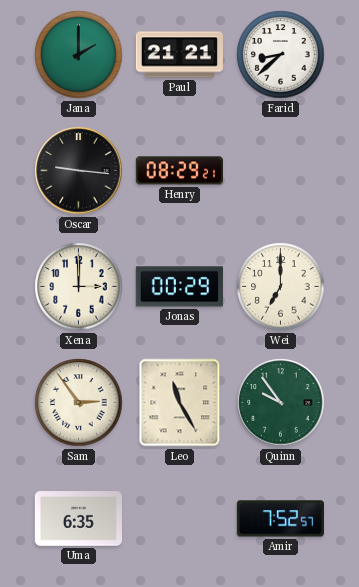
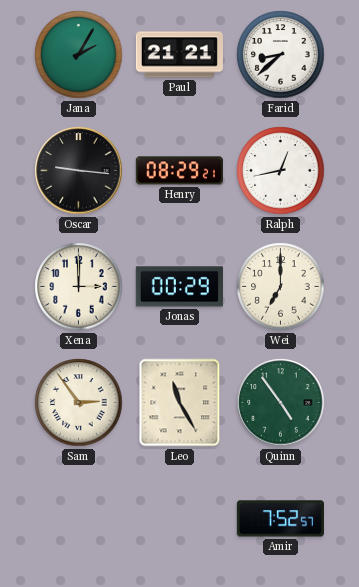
Jana: 2:00 -> 2:05
Ralph: none -> 12:43
Quinn: 9:54 -> 4:54
Uma: 6:35 -> none
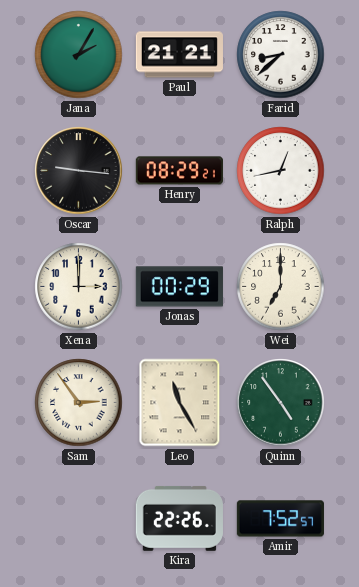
Kira: none -> 22:26
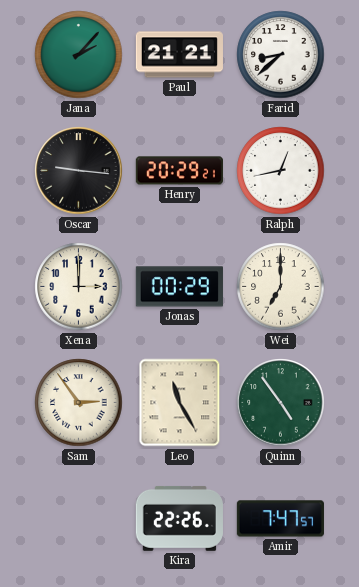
Jana: 2:05 -> 2:07
Henry: 08:29 -> 20:29
Amir: 7:52 -> 7:47
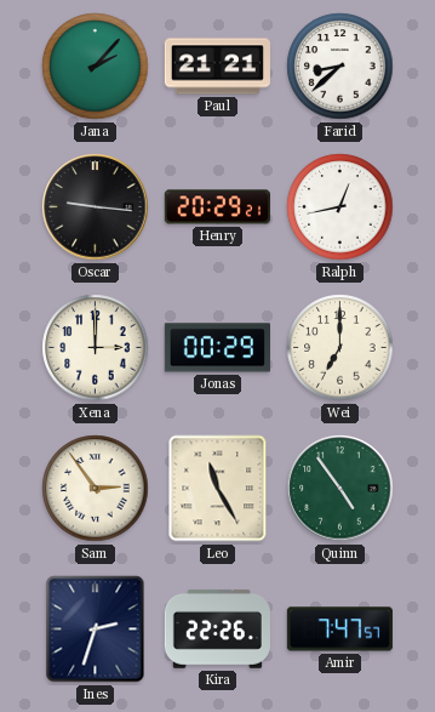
Ines: none -> 2:33
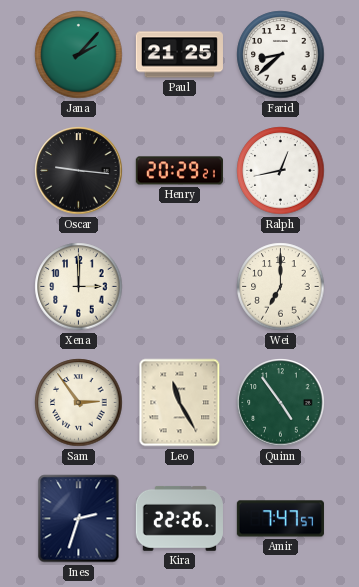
Paul: 21:21 -> 21:25
Jonas: 00:29 -> none
